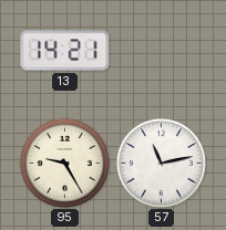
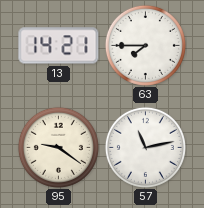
63: none -> 7:45
95: 9:25 -> 9:21
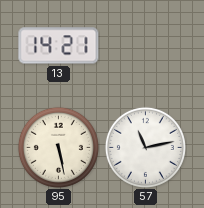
63: 7:45 -> none
95: 9:21 -> 5:28
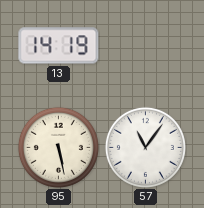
13: 14:21 -> 14:19
57: 11:13 -> 11:06
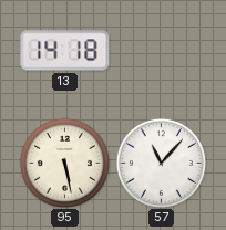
13: 14:19 -> 14:18
57: 11:06 -> 11:07
